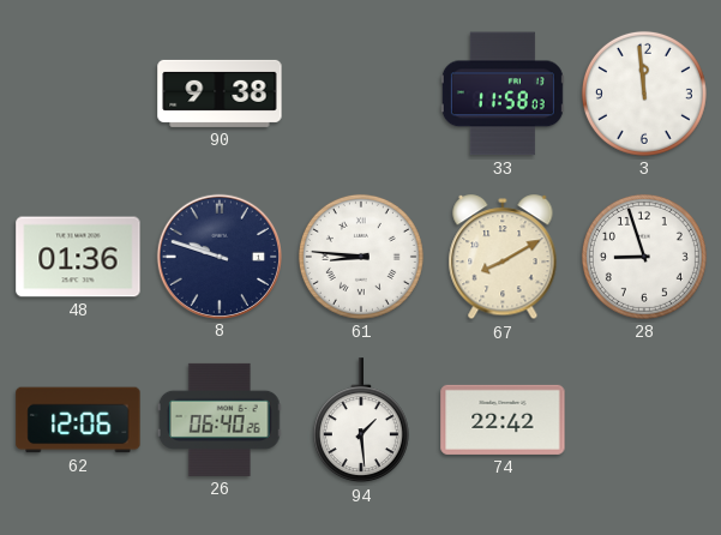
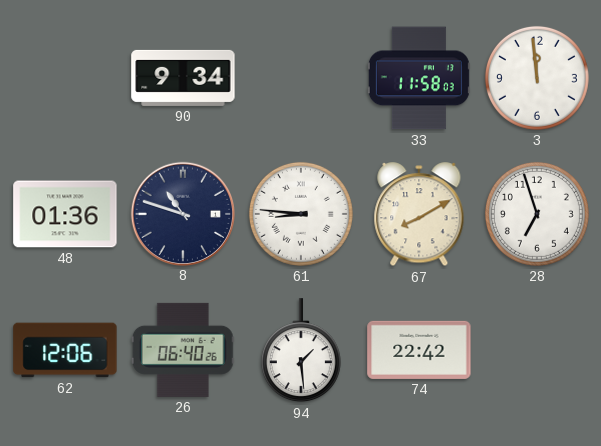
90: 9:38 -> 9:34
8: 9:48 -> 10:48
28: 8:57 -> 6:57
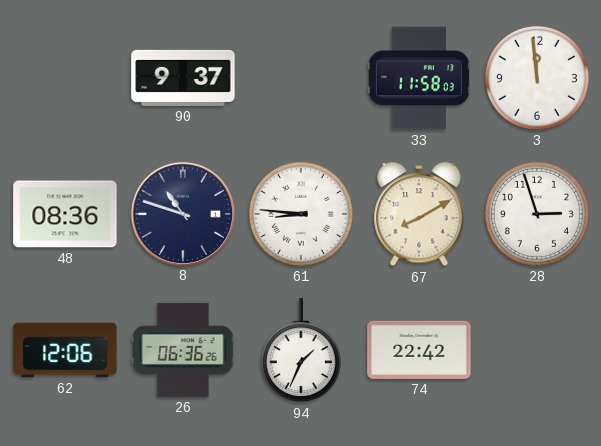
90: 9:34 -> 9:37
48: 01:36 -> 08:36
28: 6:57 -> 2:57
26: 06:40 -> 06:36
94: 1:29 -> 1:34
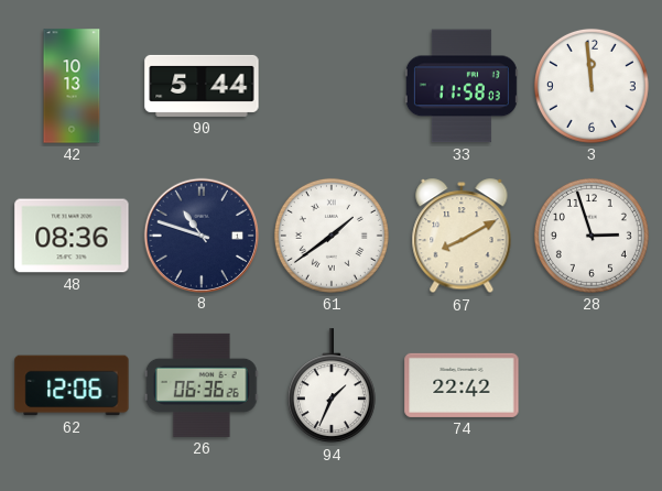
42: none -> 10:13
90: 9:37 -> 5:44
61: 8:46 -> 1:39
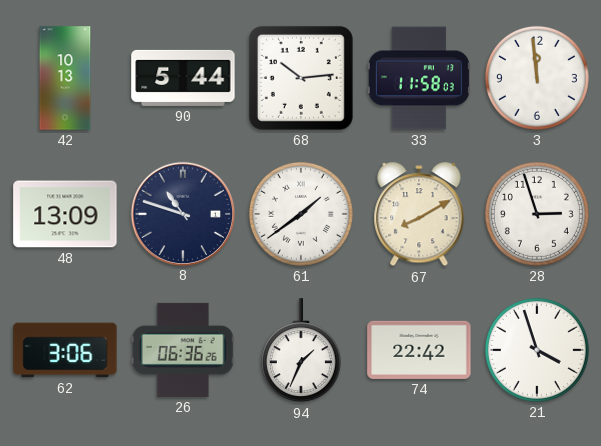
68: none -> 10:14
48: 08:36 -> 13:09
62: 12:06 -> 3:06
21: none -> 3:57
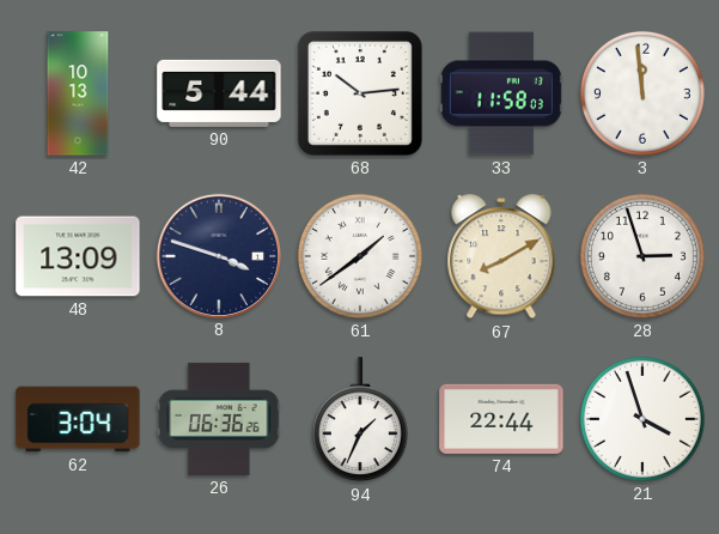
8: 10:48 -> 3:48
62: 3:06 -> 3:04
74: 22:42 -> 22:44
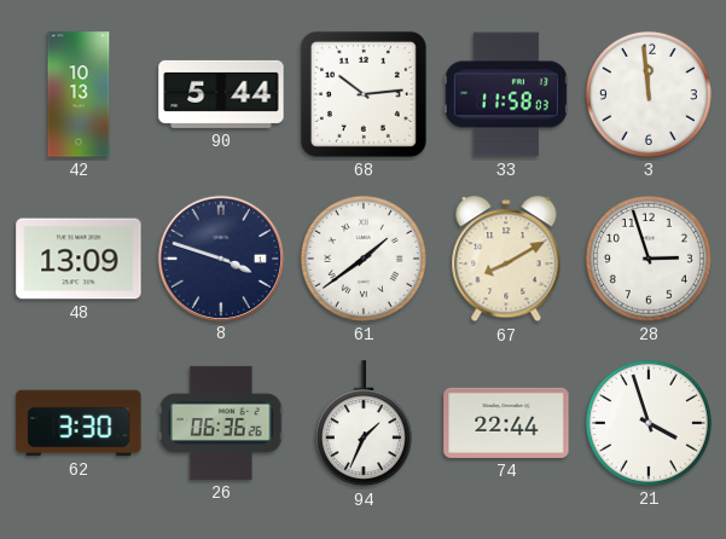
62: 3:04 -> 3:30
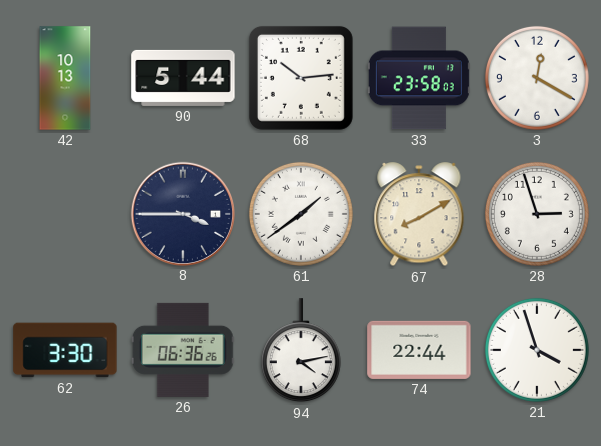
33: 11:58 -> 23:58
3: 11:59 -> 12:20
48: 13:09 -> none
8: 3:48 -> 3:45
94: 1:34 -> 4:13
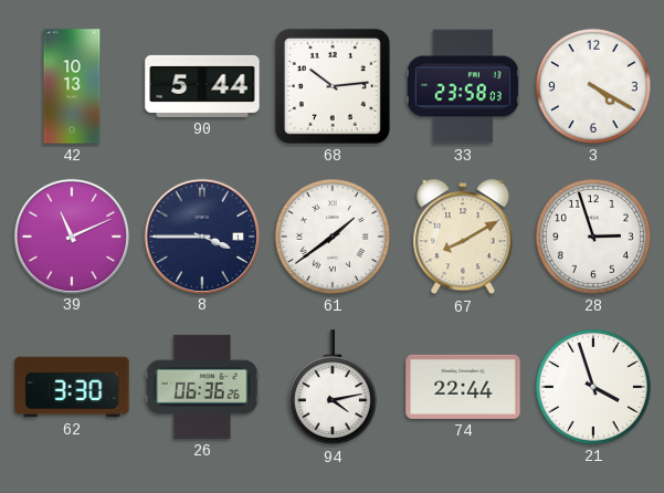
3: 12:20 -> 4:20
39: none -> 11:11
